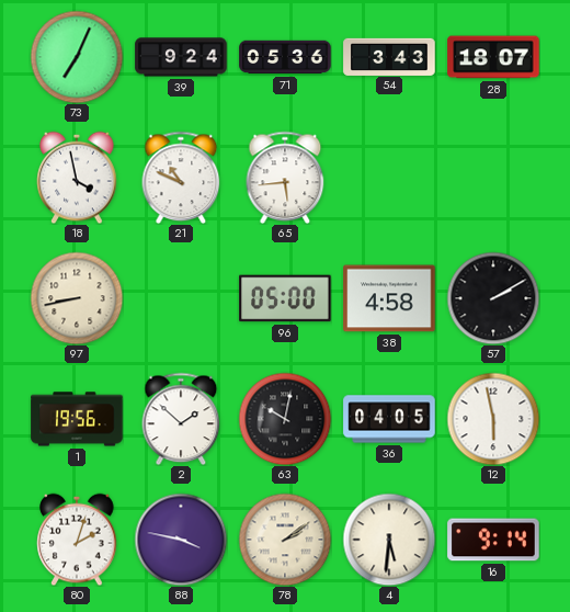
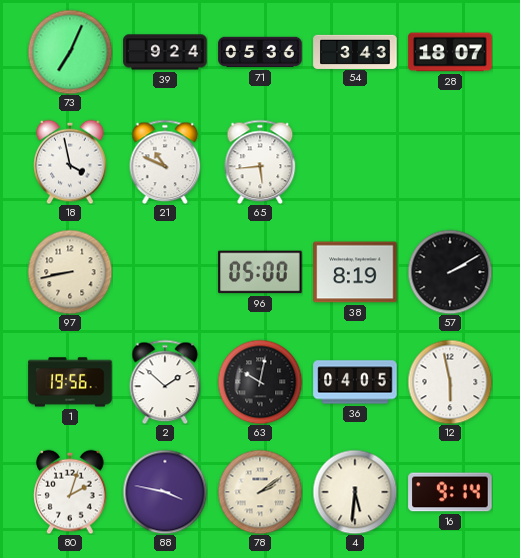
38: 4:58 -> 8:19
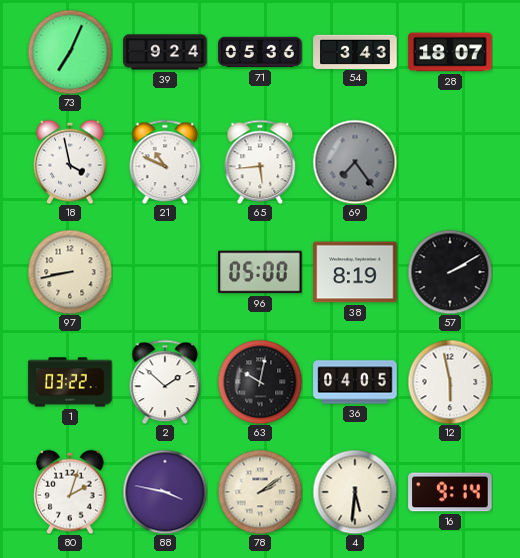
69: none -> 7:24
1: 19:56 -> 03:22
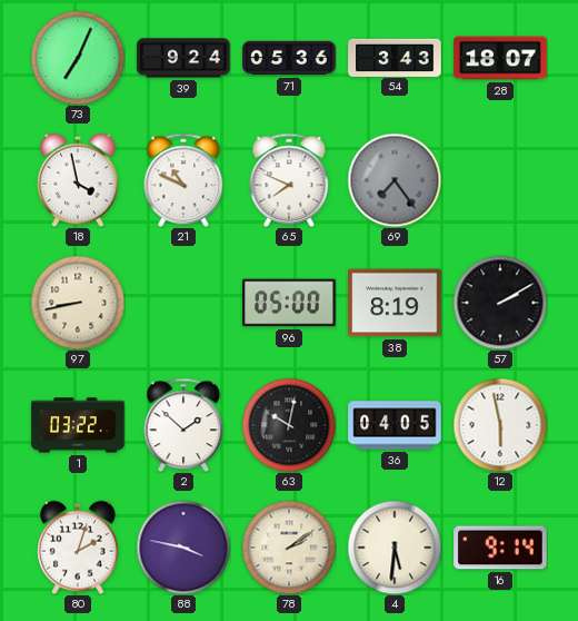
65: 5:44 -> 7:49
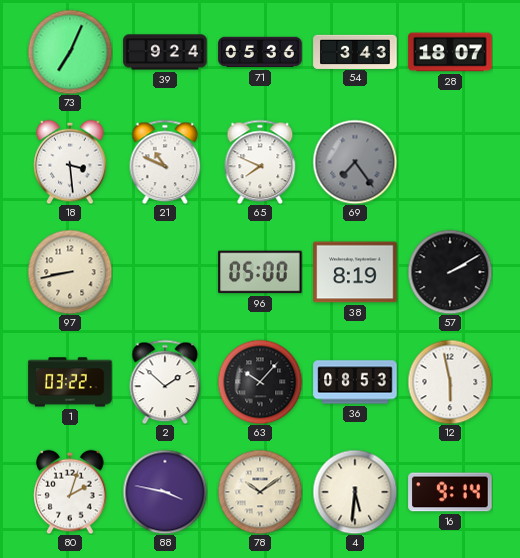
18: 3:58 -> 3:29
63: 10:02 -> 10:07
36: 04:05 -> 08:53
78: 2:09 -> 10:09
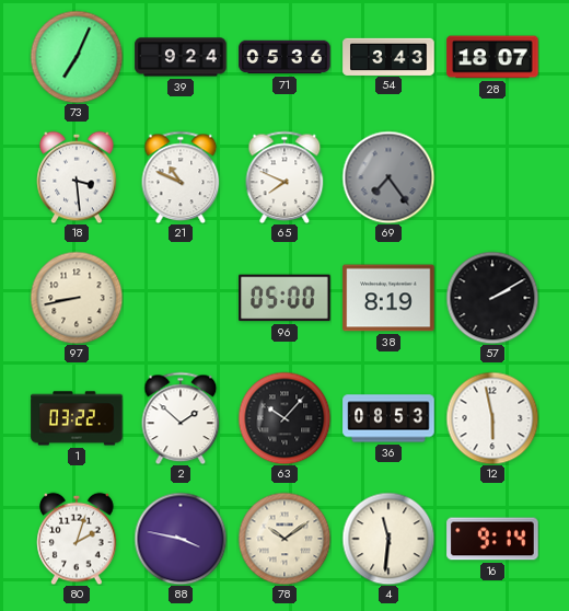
4: 5:31 -> 11:31
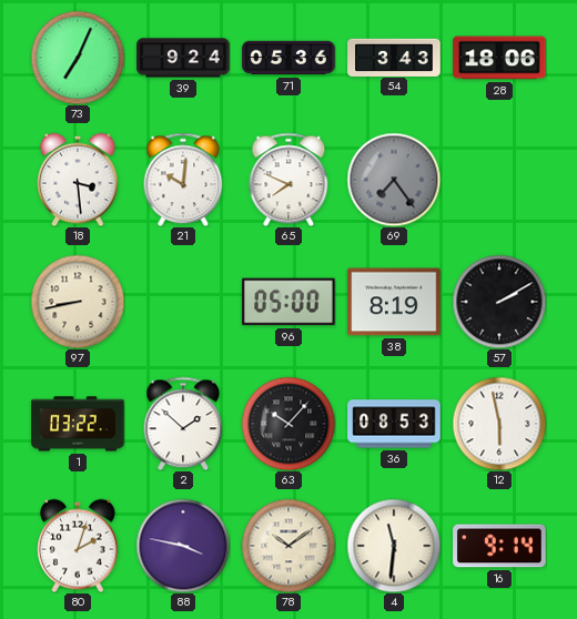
28: 18:07 -> 18:06
21: 10:49 -> 10:01
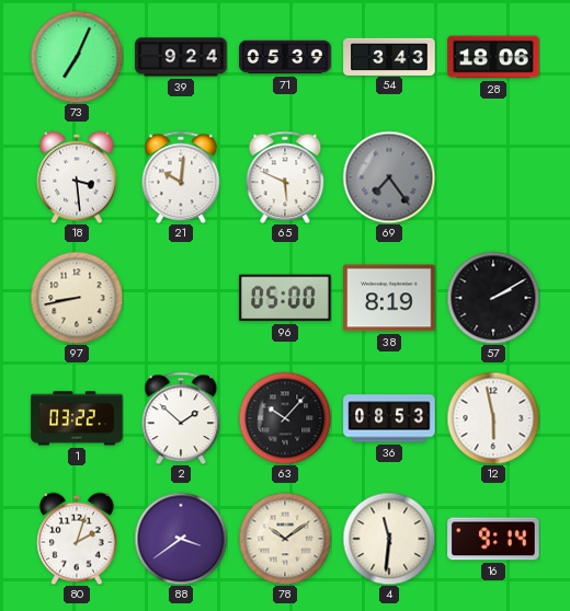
71: 05:36 -> 05:39
65: 7:49 -> 5:49
88: 3:47 -> 3:39
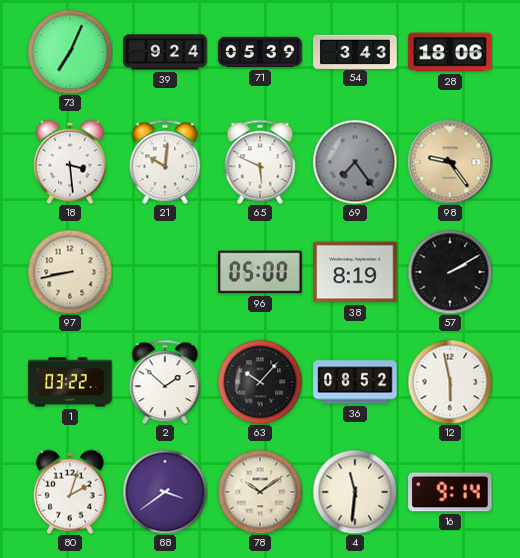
98: none -> 9:24
36: 08:53 -> 08:52
